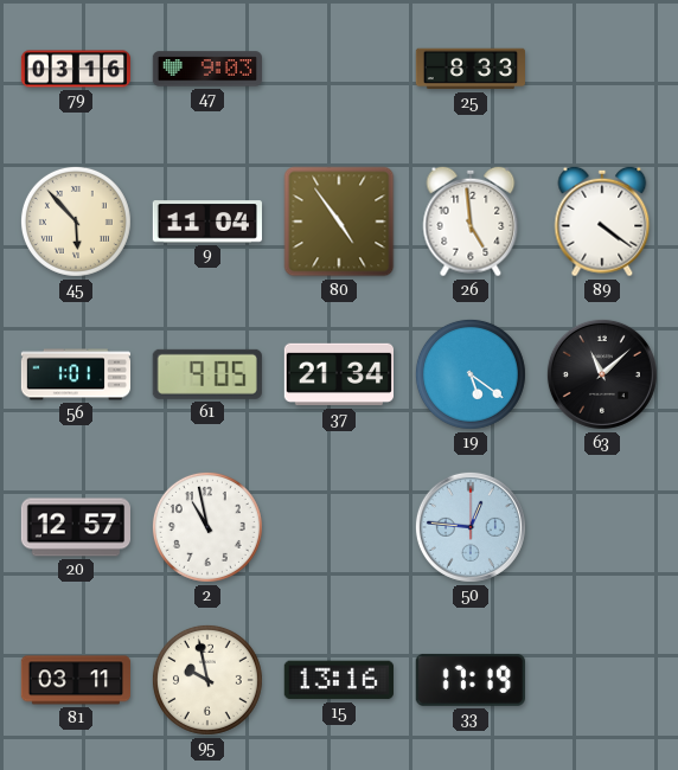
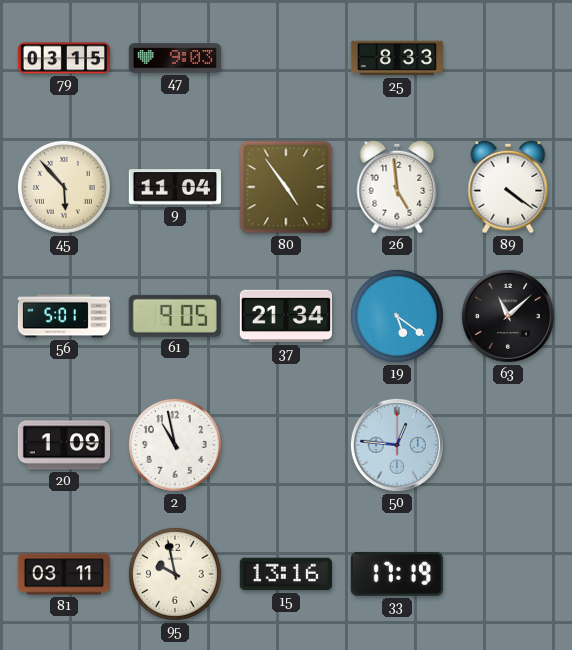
79: 03:16 -> 03:15
56: 1:01 -> 5:01
20: 12:57 -> 1:09
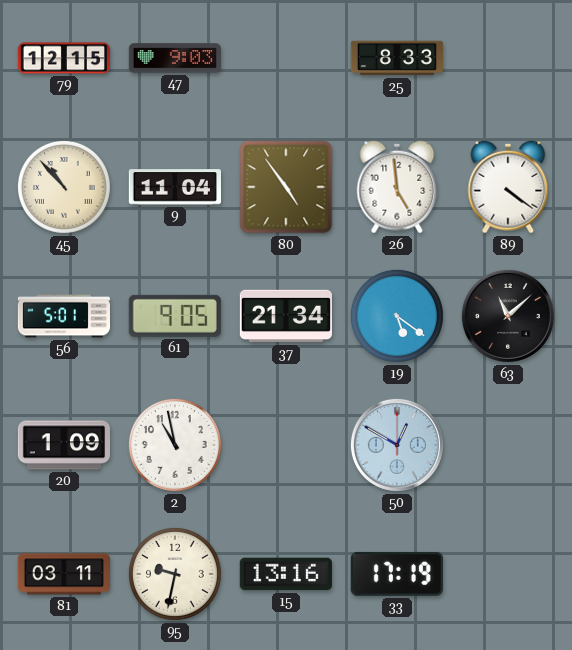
79: 03:15 -> 12:15
45: 5:53 -> 10:53
50: 12:46 -> 12:50
95: 9:58 -> 9:32
